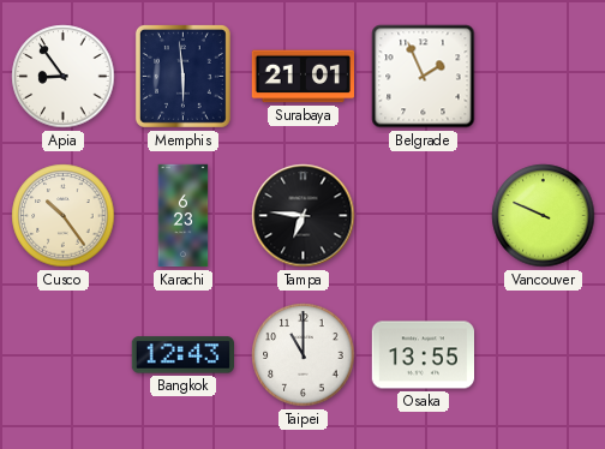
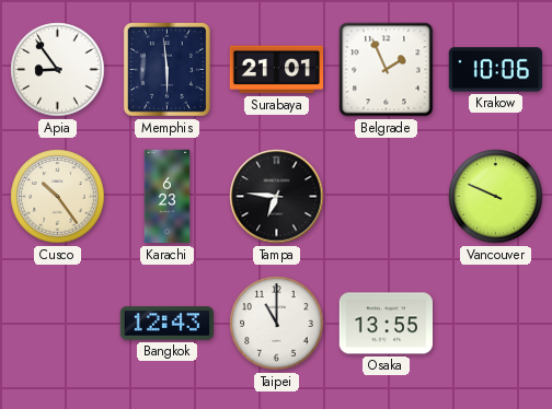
Krakow: none -> 10:06
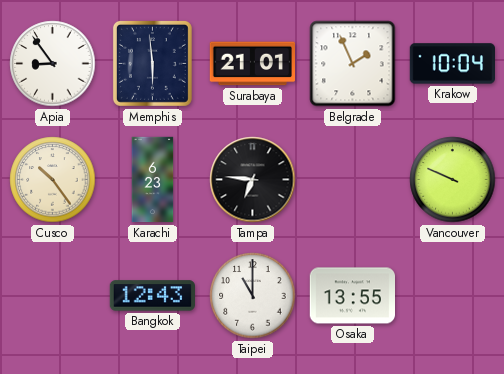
Krakow: 10:06 -> 10:04
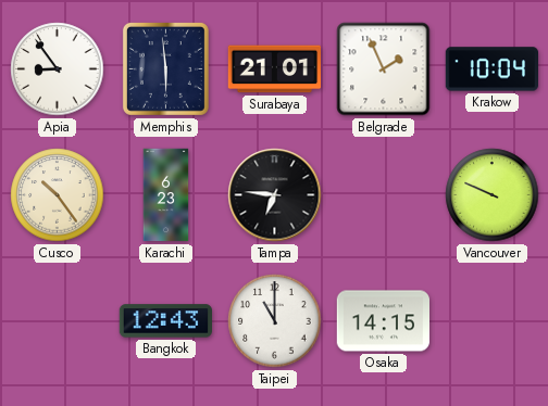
Osaka: 13:55 -> 14:15
